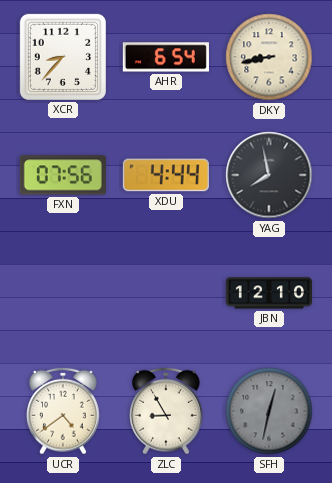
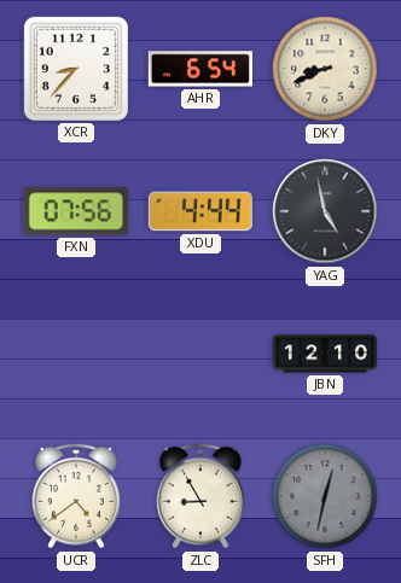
DKY: 8:43 -> 8:41
YAG: 7:58 -> 4:58
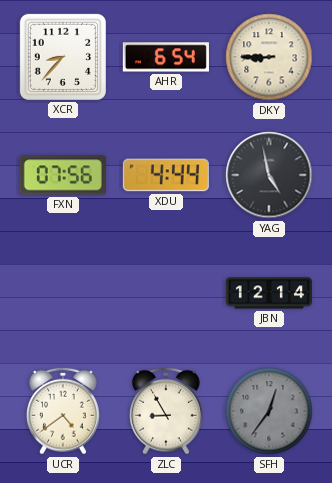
DKY: 8:41 -> 8:45
JBN: 12:10 -> 12:14
SFH: 12:32 -> 12:36
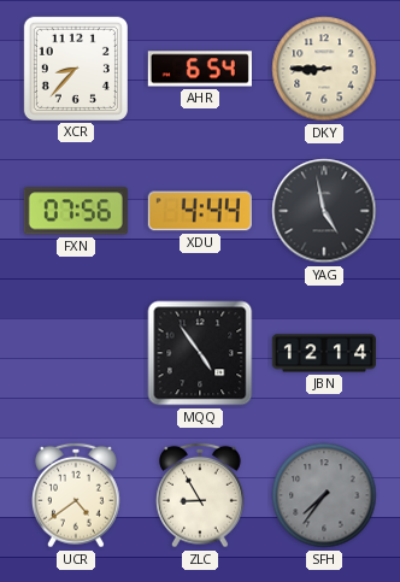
MQQ: none -> 4:54
SFH: 12:36 -> 7:36
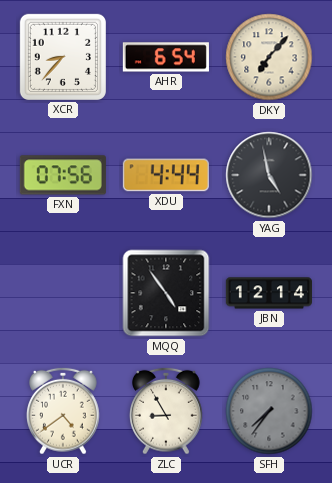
DKY: 8:45 -> 7:07
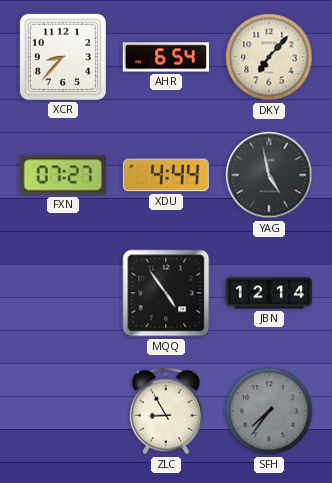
FXN: 07:56 -> 07:27
UCR: 4:39 -> none
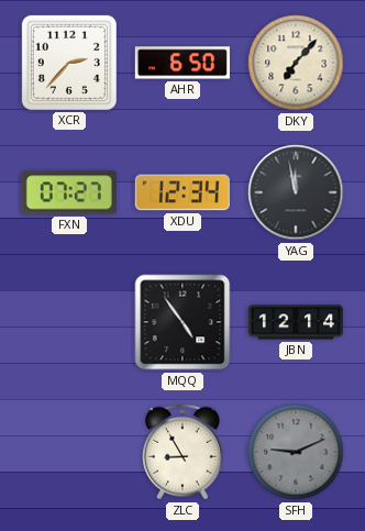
XCR: 8:37 -> 2:37
AHR: 6:54 -> 6:50
XDU: 4:44 -> 12:34
YAG: 4:58 -> 11:58
SFH: 7:36 -> 9:11
